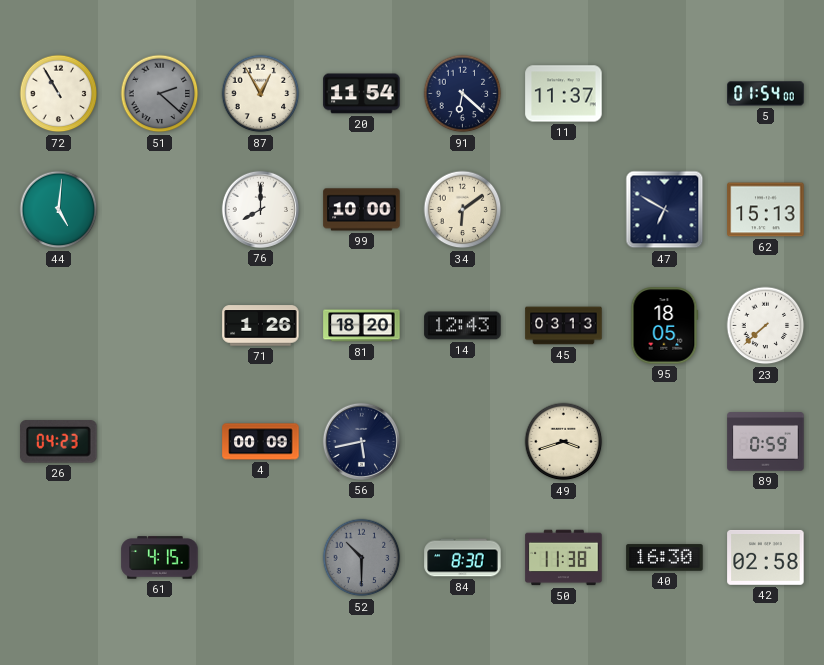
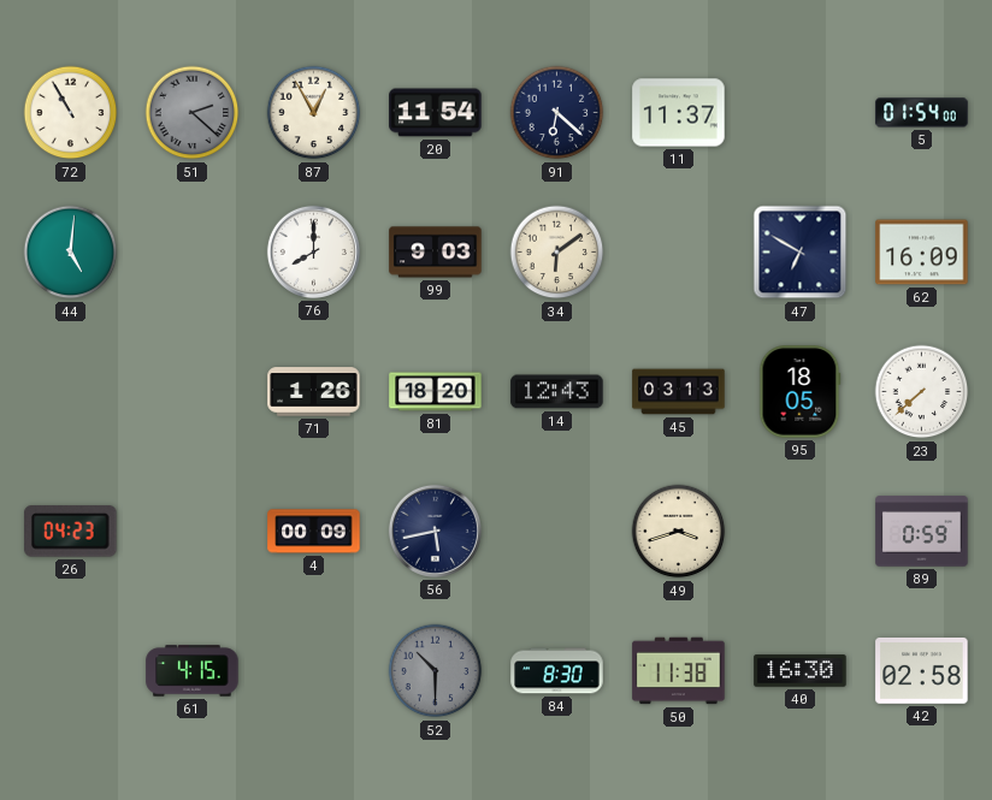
99: 10:00 -> 9:03
62: 15:13 -> 16:09
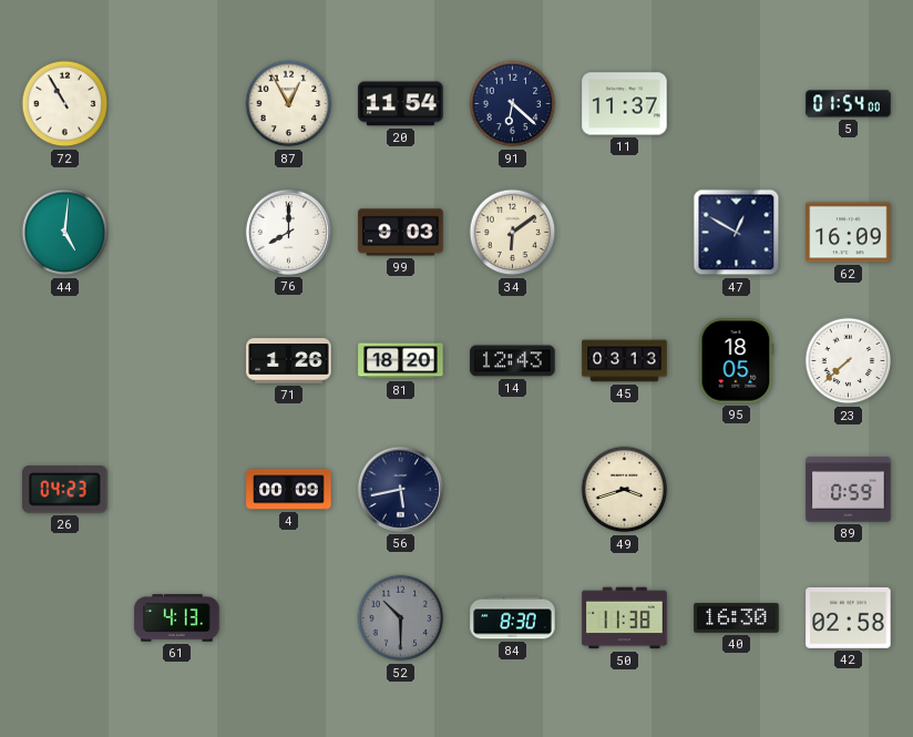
51: 2:22 -> none
47: 6:50 -> 12:50
61: 4:15 -> 4:13
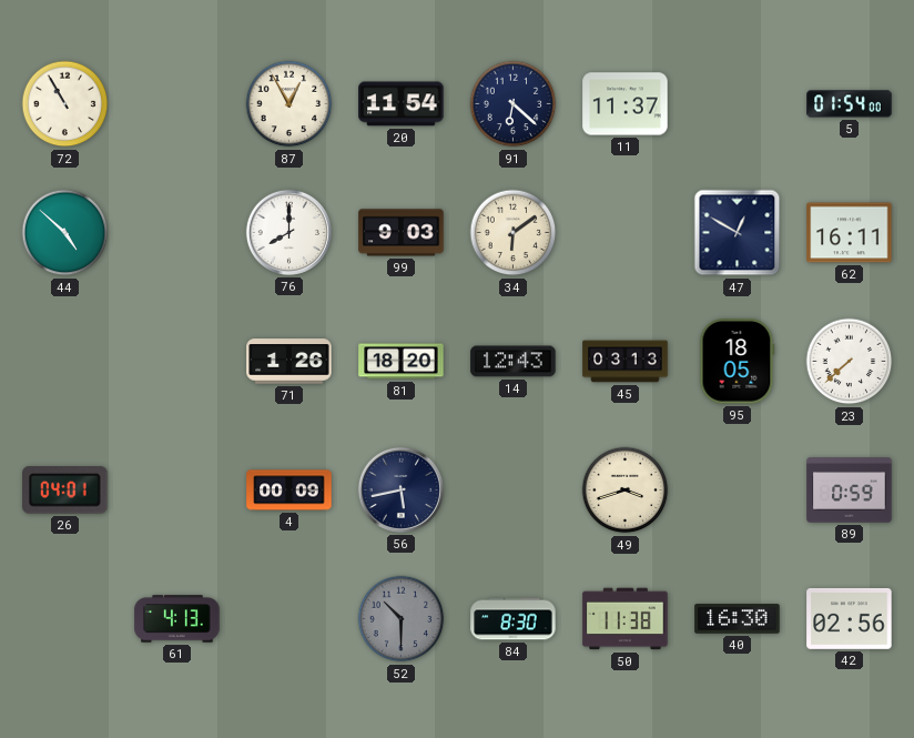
44: 5:01 -> 4:52
62: 16:09 -> 16:11
26: 04:23 -> 04:01
42: 02:58 -> 02:56
